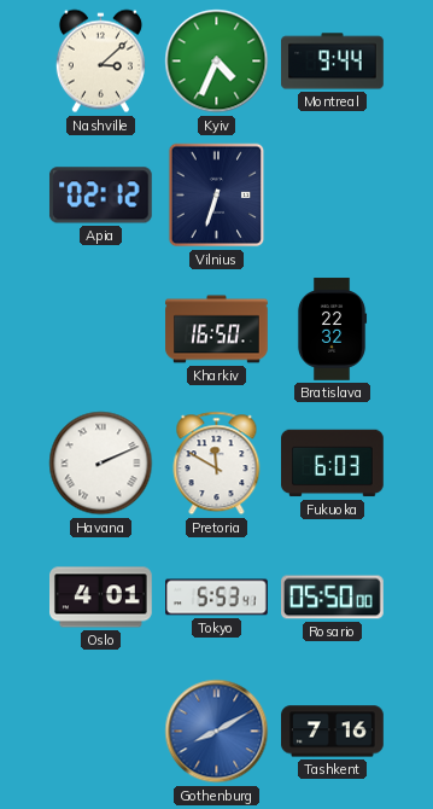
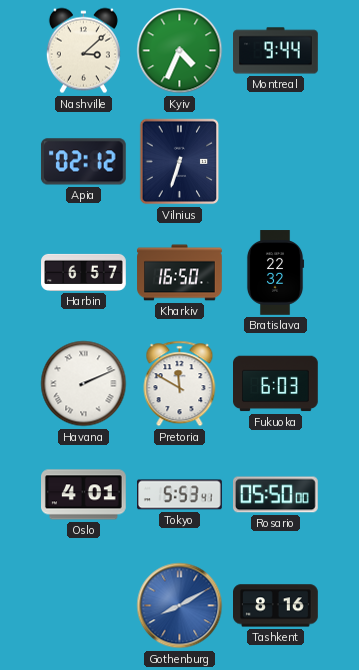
Harbin: none -> 6:57
Tashkent: 7:16 -> 8:16
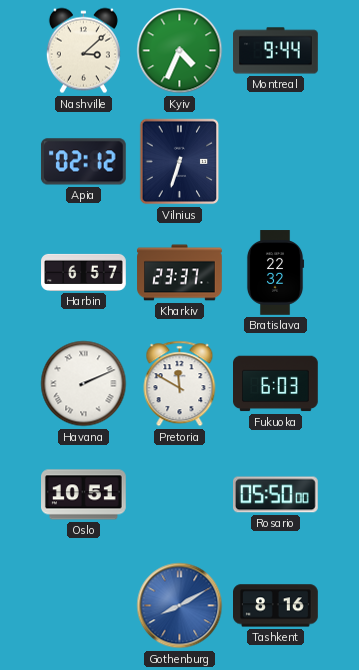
Kharkiv: 16:50 -> 23:37
Oslo: 4:01 -> 10:51
Tokyo: 5:53 -> none
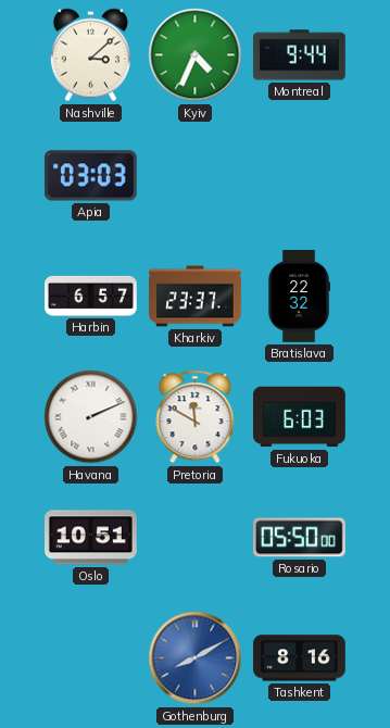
Apia: 02:12 -> 03:03
Vilnius: 6:33 -> none
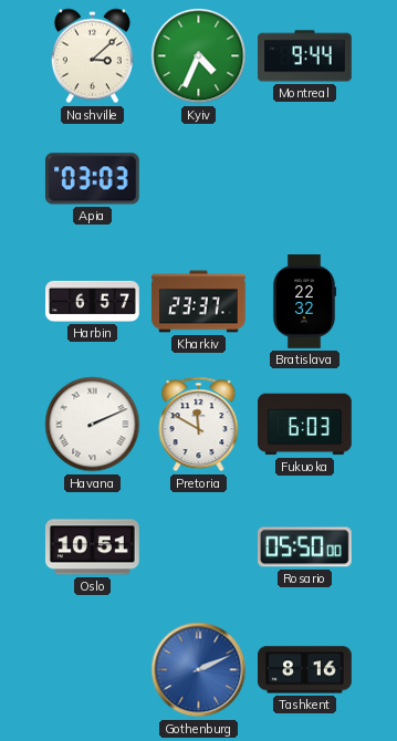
Gothenburg: 8:10 -> 2:11
